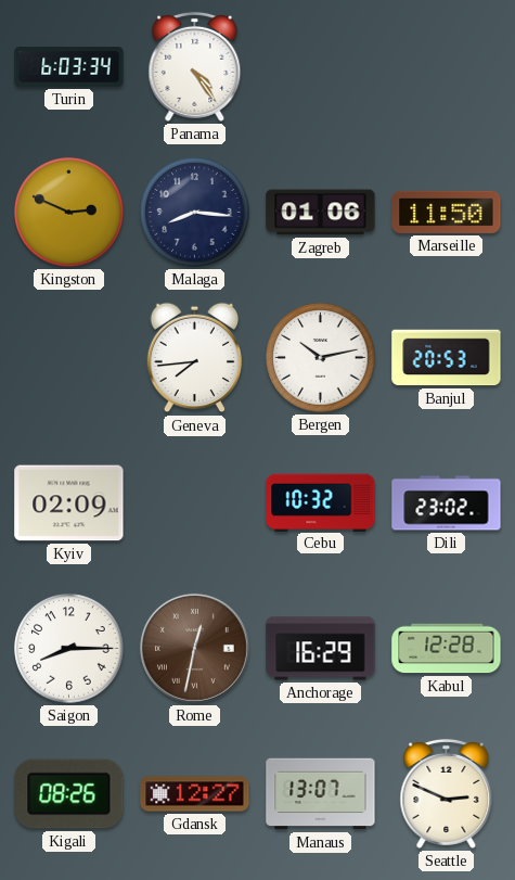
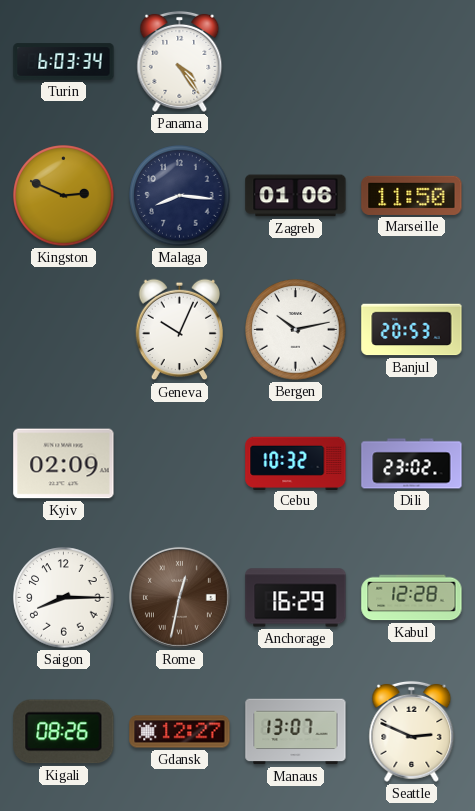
Geneva: 7:44 -> 10:04
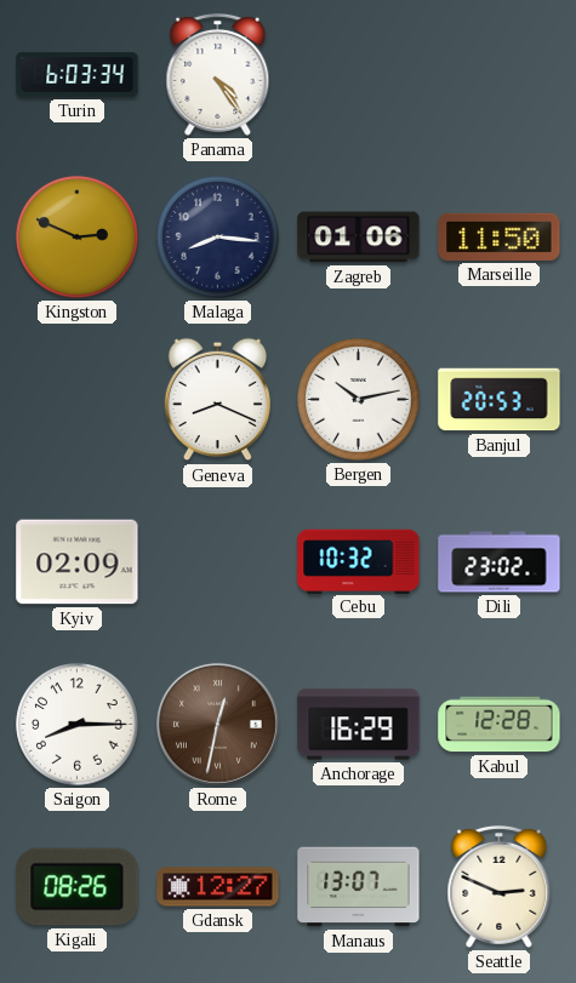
Geneva: 10:04 -> 8:19
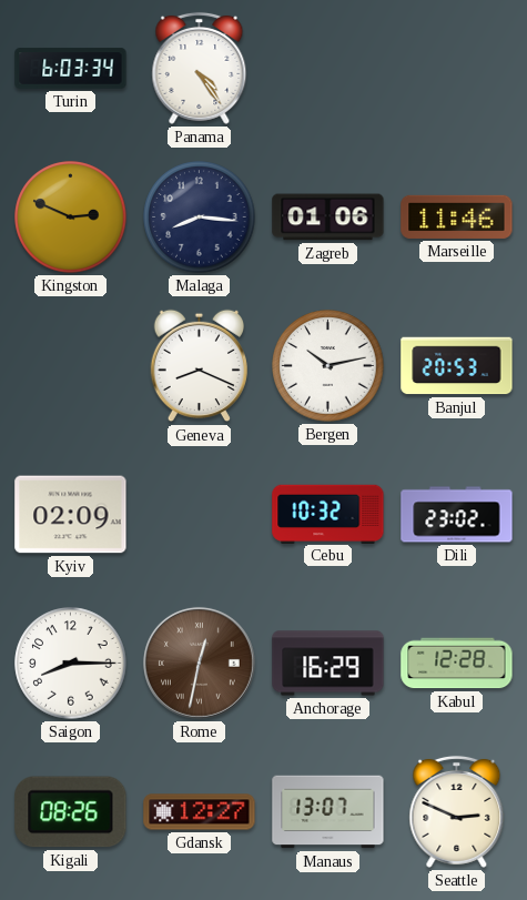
Marseille: 11:50 -> 11:46
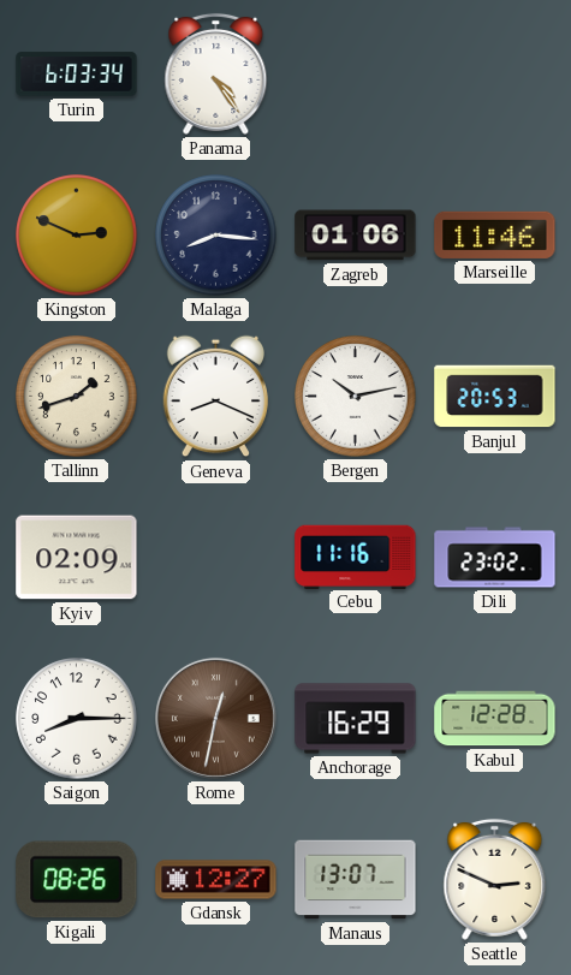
Tallinn: none -> 1:42
Cebu: 10:32 -> 11:16
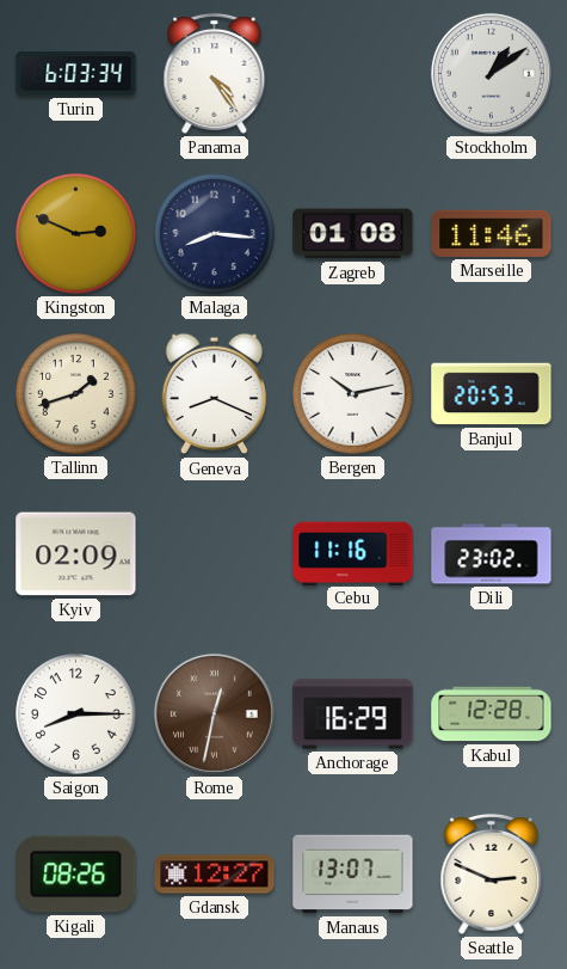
Stockholm: none -> 1:09
Zagreb: 01:06 -> 01:08
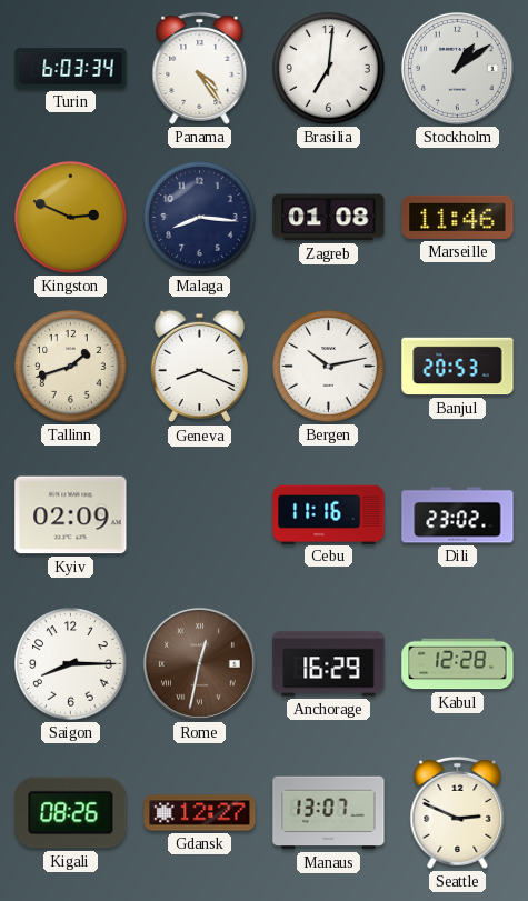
Brasilia: none -> 7:01
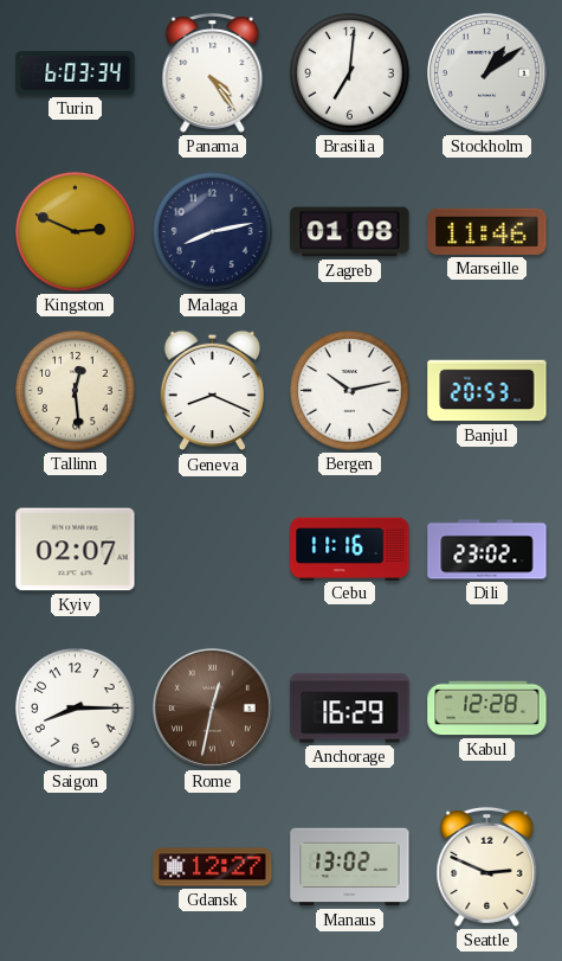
Malaga: 8:16 -> 8:13
Tallinn: 1:42 -> 12:29
Kyiv: 02:09 -> 02:07
Kigali: 08:26 -> none
Manaus: 13:07 -> 13:02
